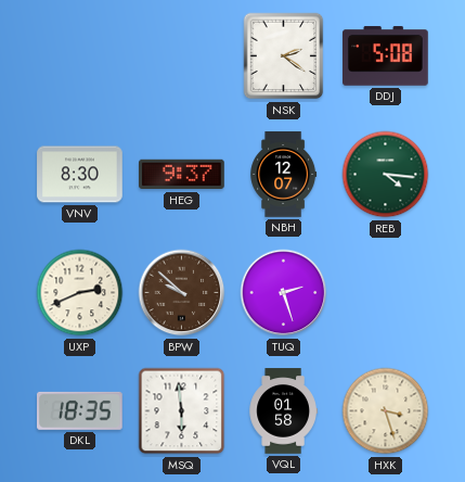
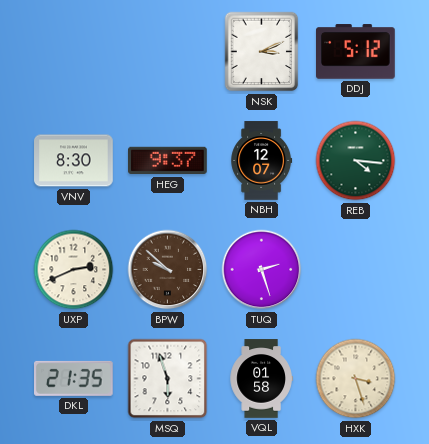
NSK: 2:21 -> 3:11
DDJ: 5:08 -> 5:12
DKL: 18:35 -> 21:35
MSQ: 5:59 -> 5:57
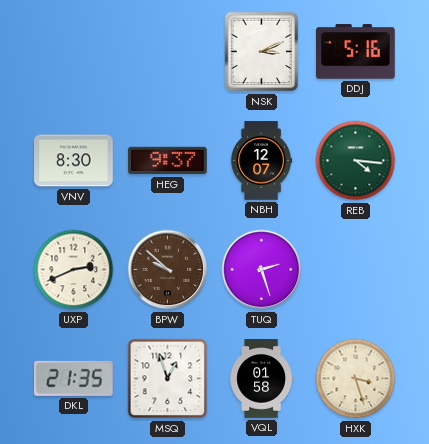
DDJ: 5:12 -> 5:16
MSQ: 5:57 -> 12:57
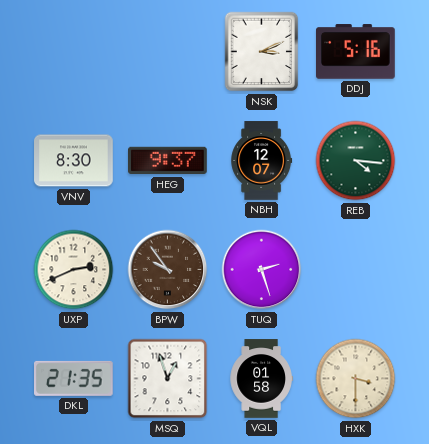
BPW: 9:52 -> 9:54
HXK: 3:27 -> 3:30
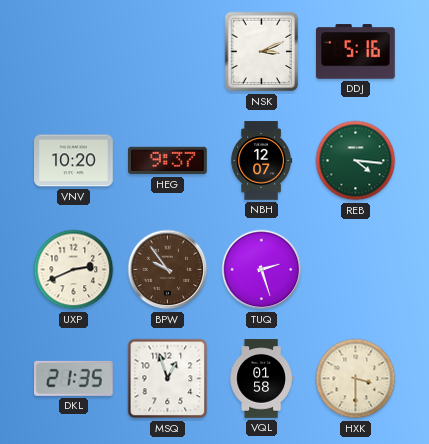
VNV: 8:30 -> 10:20
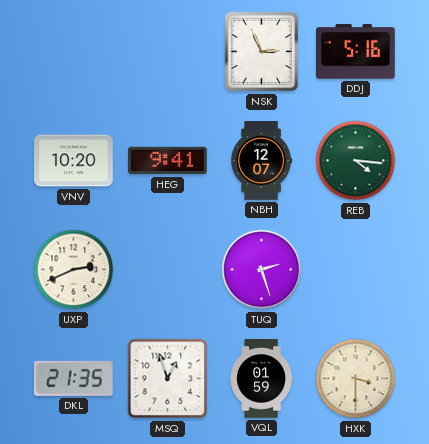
NSK: 3:11 -> 2:56
HEG: 9:37 -> 9:41
BPW: 9:54 -> none
VQL: 01:58 -> 01:59
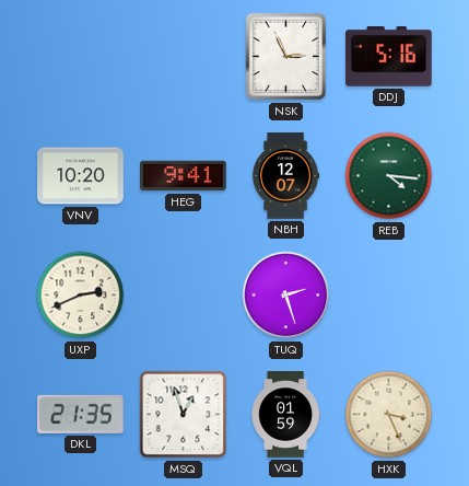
HXK: 3:30 -> 3:26
